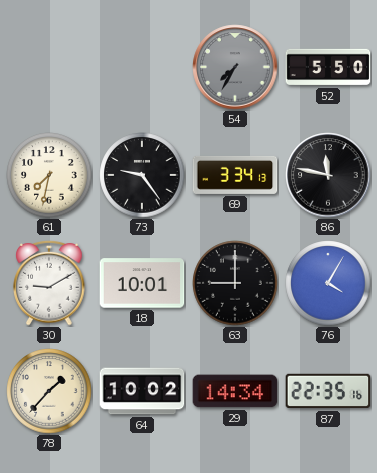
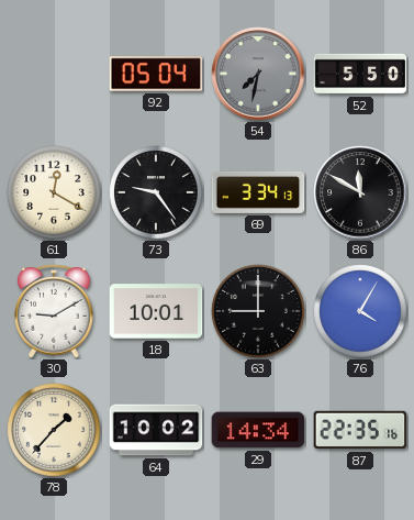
92: none -> 05:04
54: 7:35 -> 7:32
61: 7:32 -> 12:20
86: 11:47 -> 11:50
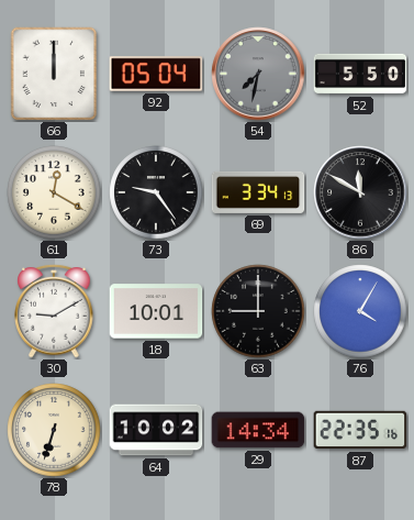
66: none -> 12:00
78: 1:37 -> 6:33
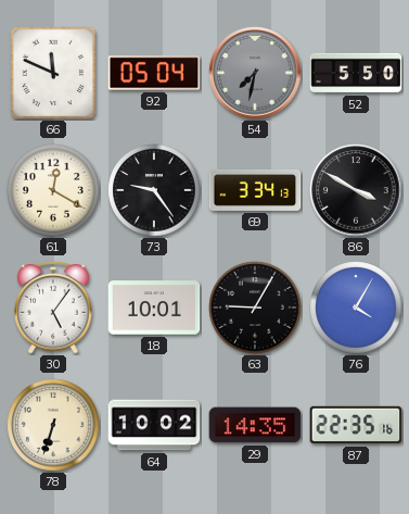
66: 12:00 -> 11:49
86: 11:50 -> 3:50
30: 9:10 -> 5:06
63: 9:00 -> 9:05
29: 14:34 -> 14:35
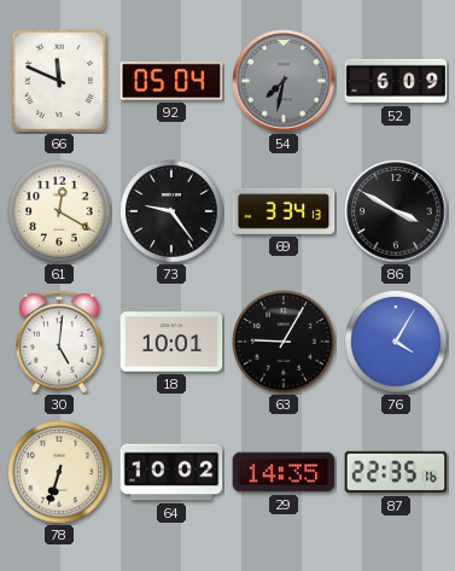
52: 5:50 -> 6:09
30: 5:06 -> 5:01
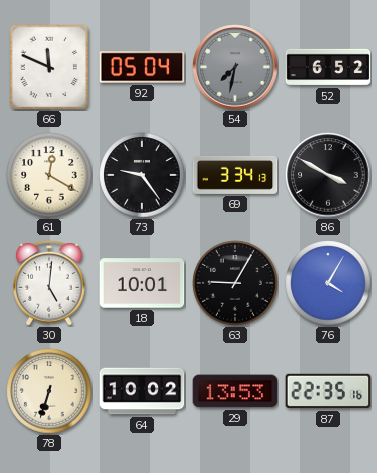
52: 6:09 -> 6:52
29: 14:35 -> 13:53
